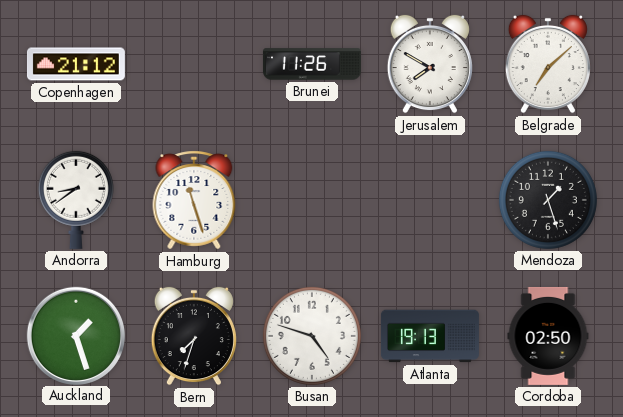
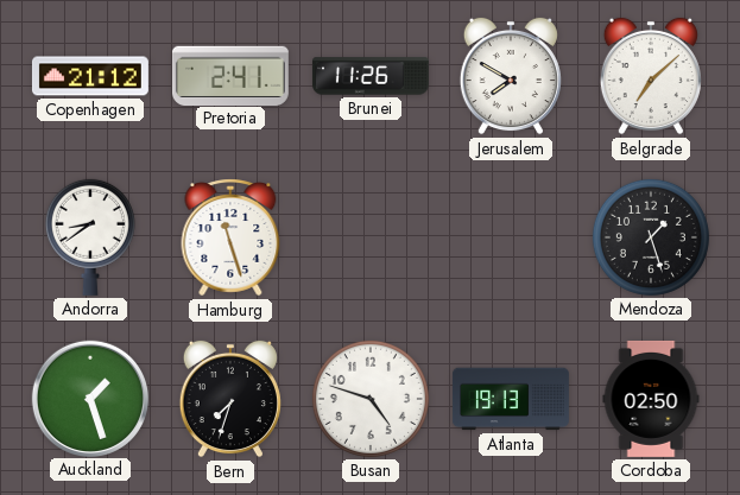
Pretoria: none -> 2:41
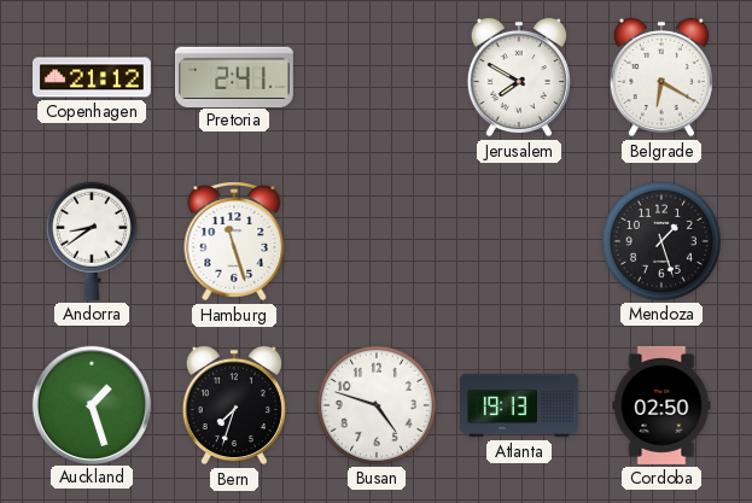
Brunei: 11:26 -> none
Belgrade: 7:08 -> 6:20
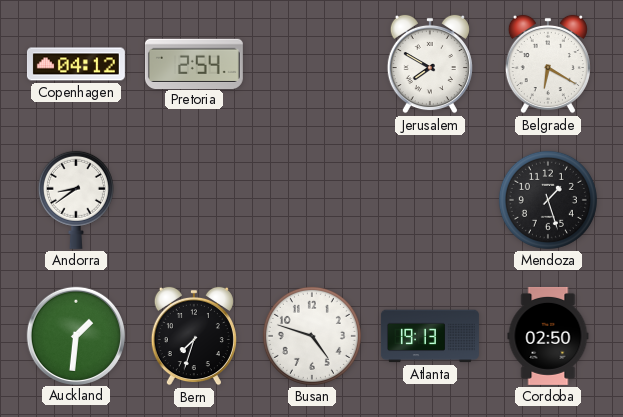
Copenhagen: 21:12 -> 04:12
Pretoria: 2:41 -> 2:54
Hamburg: 11:27 -> none
Auckland: 1:27 -> 1:31
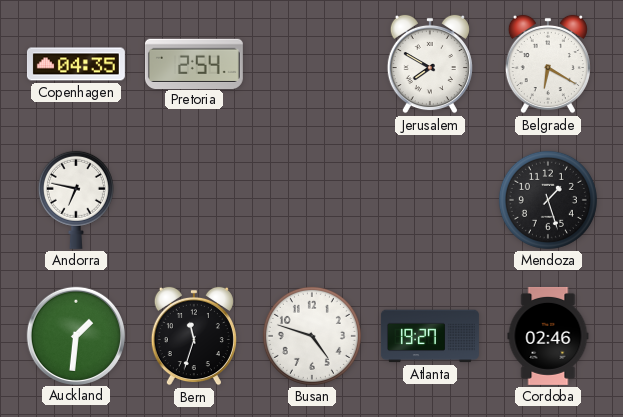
Copenhagen: 04:12 -> 04:35
Andorra: 8:39 -> 6:47
Bern: 7:33 -> 11:33
Atlanta: 19:13 -> 19:27
Cordoba: 02:50 -> 02:46
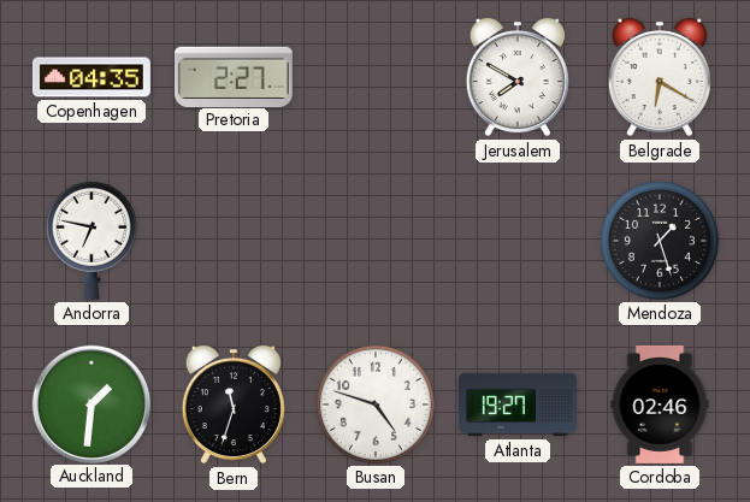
Pretoria: 2:54 -> 2:27
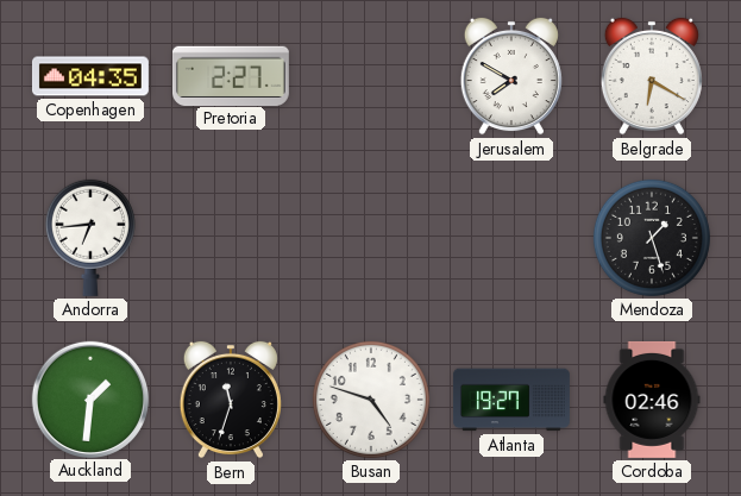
Andorra: 6:47 -> 6:44
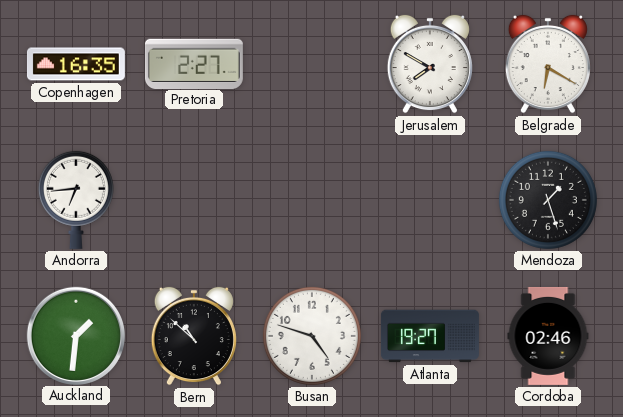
Copenhagen: 04:35 -> 16:35
Bern: 11:33 -> 10:52
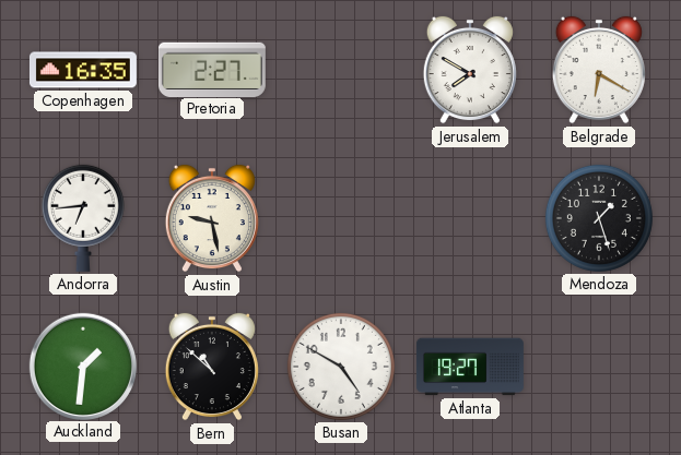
Austin: none -> 9:28
Busan: 4:48 -> 4:50
Cordoba: 02:46 -> none
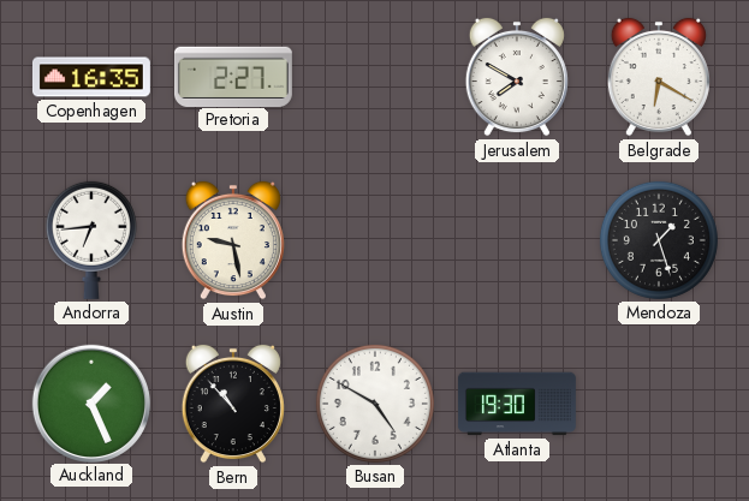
Auckland: 1:31 -> 1:26
Bern: 10:52 -> 10:53
Atlanta: 19:27 -> 19:30
